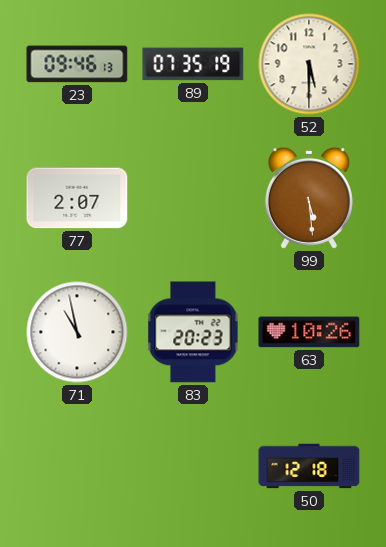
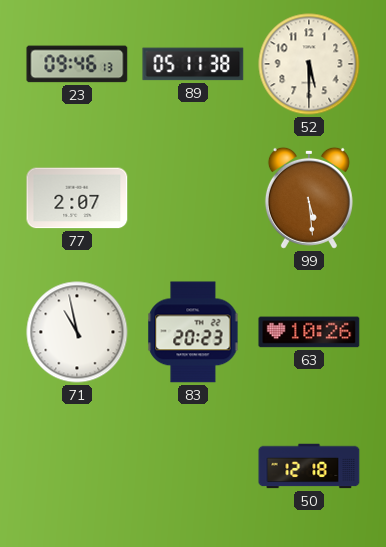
89: 07:35 -> 05:11
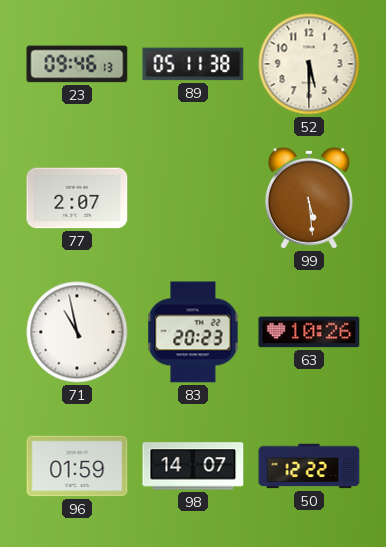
96: none -> 01:59
98: none -> 14:07
50: 12:18 -> 12:22
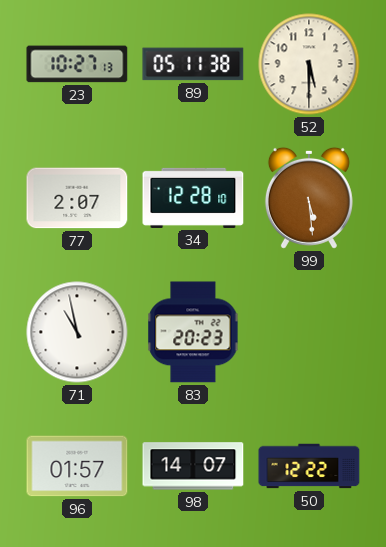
23: 09:46 -> 10:27
34: none -> 12:28
63: 10:26 -> none
96: 01:59 -> 01:57
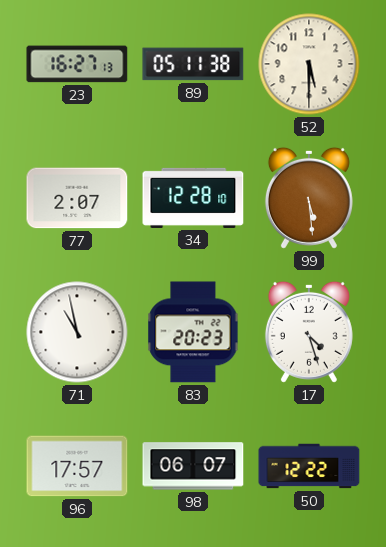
23: 10:27 -> 16:27
17: none -> 4:27
96: 01:57 -> 17:57
98: 14:07 -> 06:07
